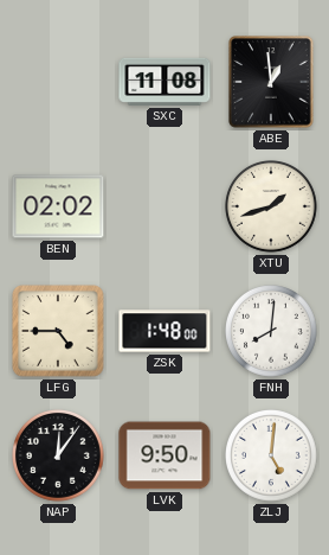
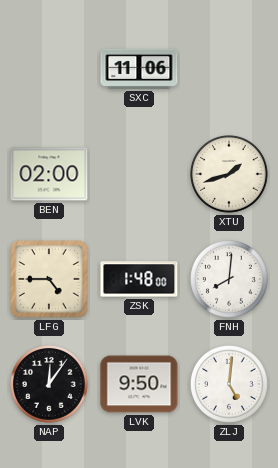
SXC: 11:08 -> 11:06
ABE: 12:59 -> none
BEN: 02:02 -> 02:00
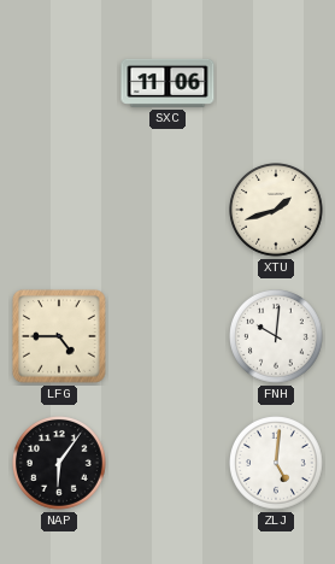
BEN: 02:00 -> none
ZSK: 1:48 -> none
FNH: 8:01 -> 10:01
NAP: 12:06 -> 6:06
LVK: 9:50 -> none
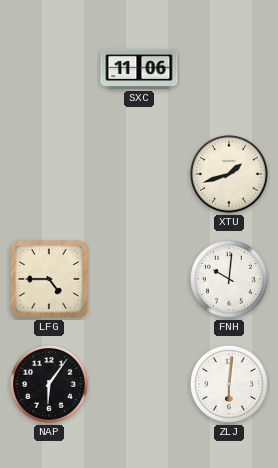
ZLJ: 5:01 -> 6:01
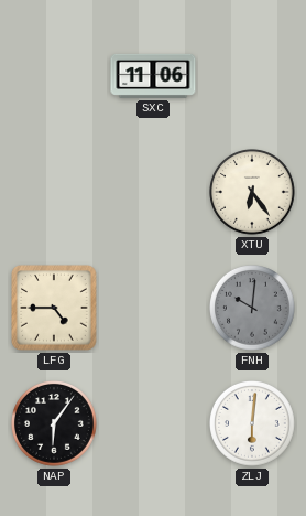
XTU: 1:42 -> 6:24
FNH dial: white -> grey
